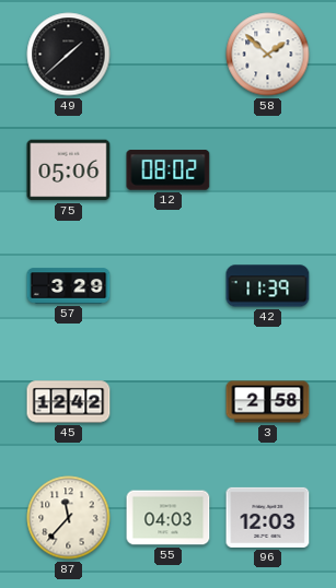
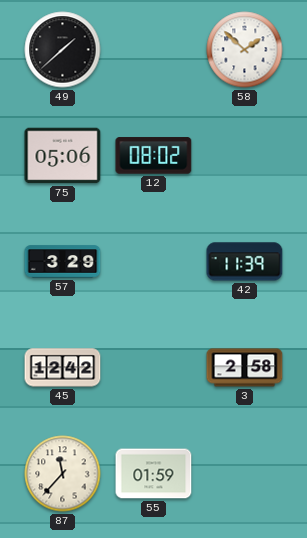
55: 04:03 -> 01:59
96: 12:03 -> none
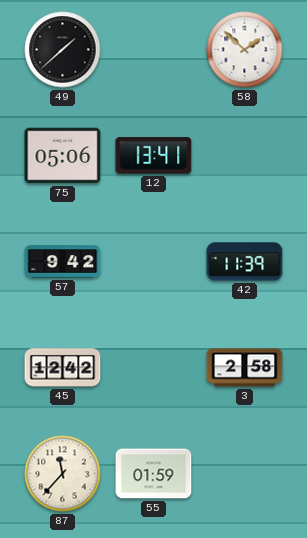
12: 08:02 -> 13:41
57: 3:29 -> 9:42
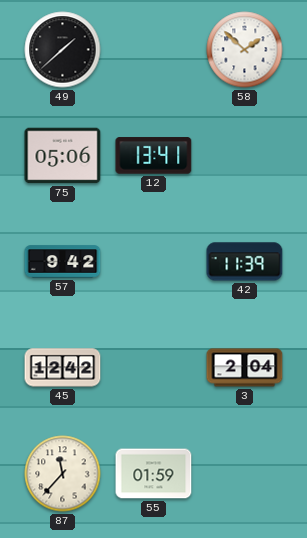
3: 2:58 -> 2:04
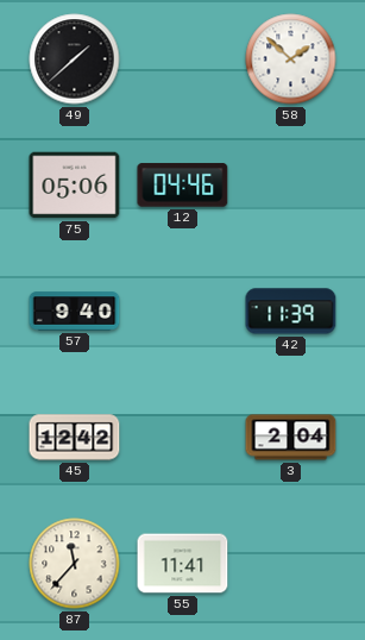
12: 13:41 -> 04:46
57: 9:42 -> 9:40
55: 01:59 -> 11:41
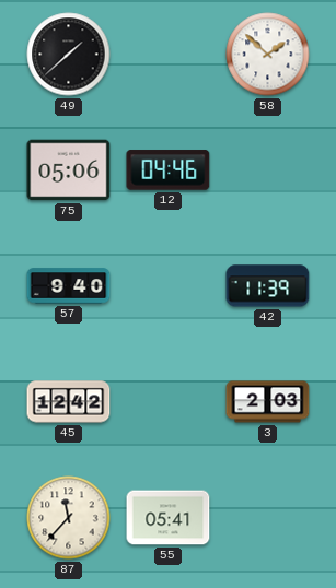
3: 2:04 -> 2:03
55: 11:41 -> 05:41
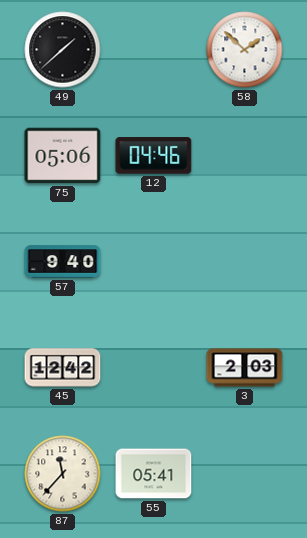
42: 11:39 -> none
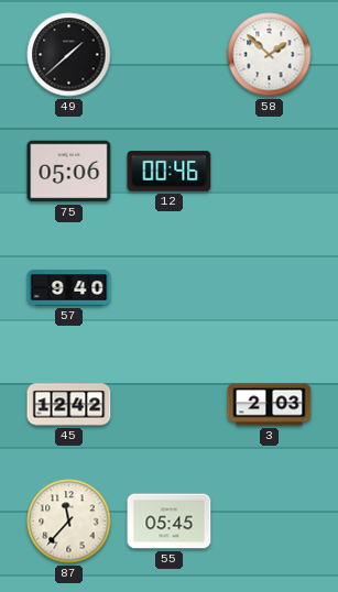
12: 04:46 -> 00:46
55: 05:41 -> 05:45
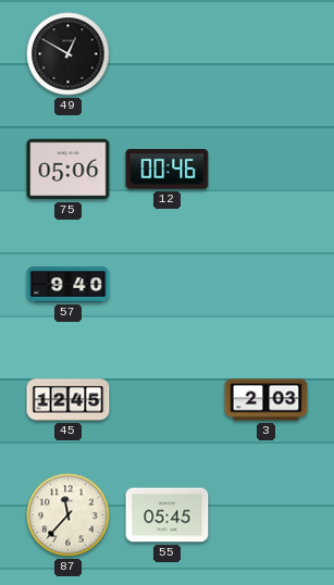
49: 1:38 -> 12:50
58: 1:52 -> none
45: 12:42 -> 12:45
